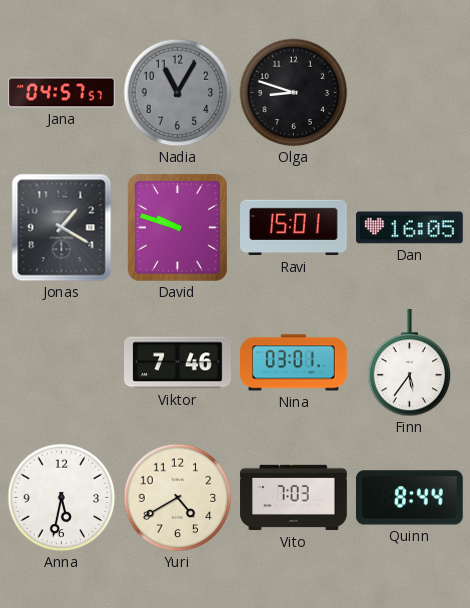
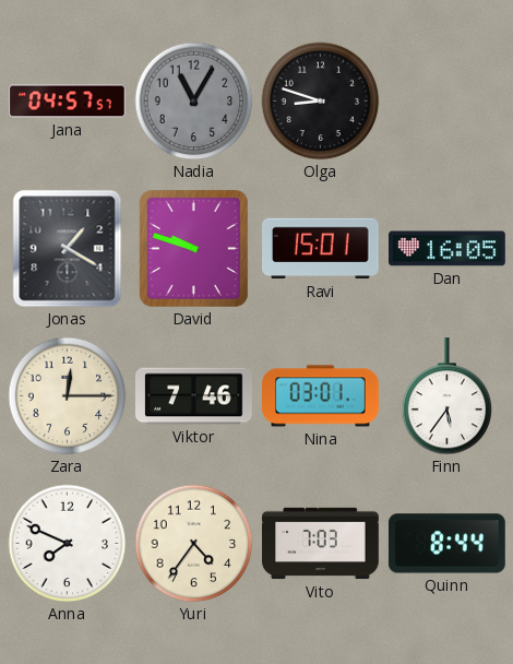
Zara: none -> 12:15
Anna: 5:32 -> 7:49
Yuri: 4:40 -> 4:36
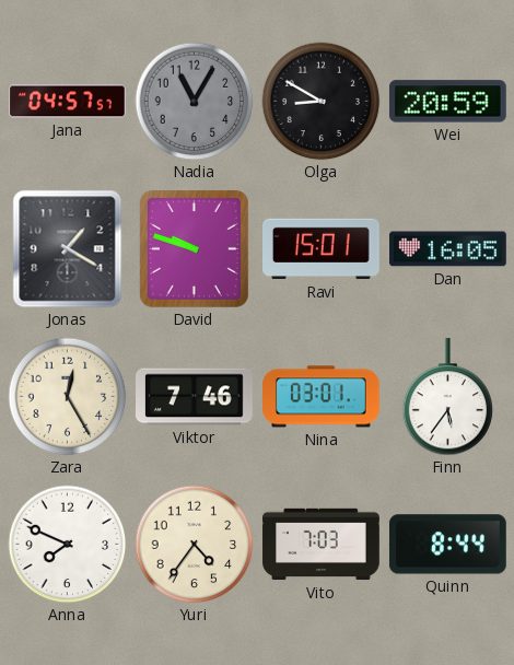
Olga: 8:48 -> 8:50
Wei: none -> 20:59
Zara: 12:15 -> 12:25
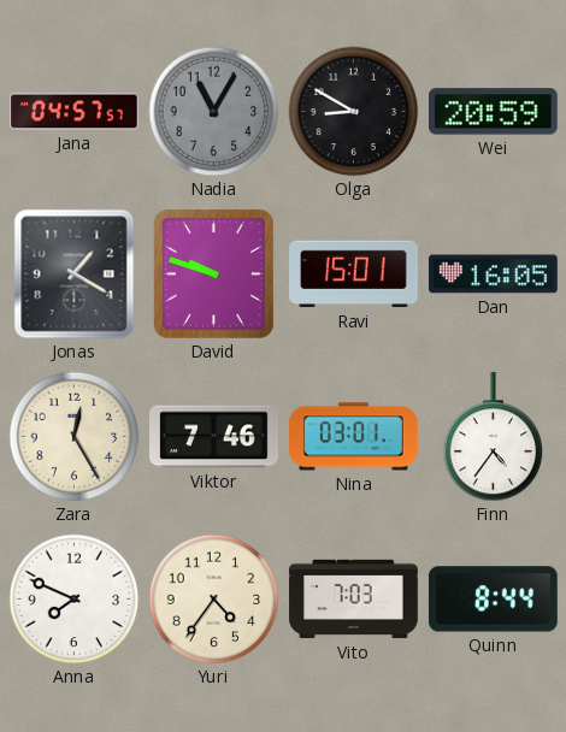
Finn: 5:36 -> 4:36
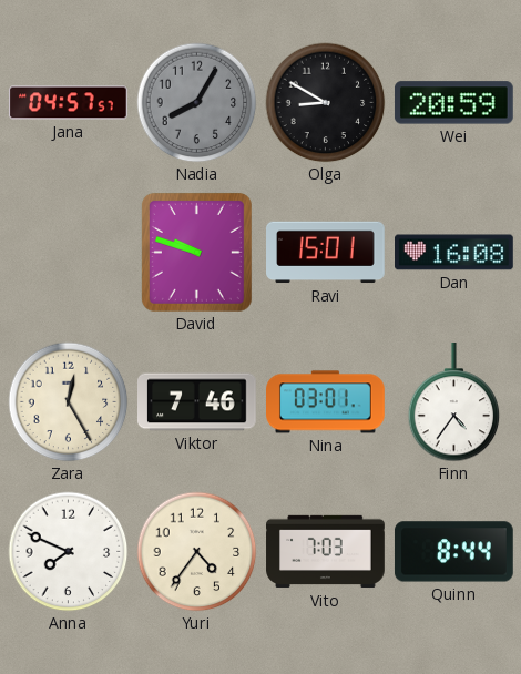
Nadia: 11:05 -> 8:05
Jonas: 1:20 -> none
Dan: 16:05 -> 16:08
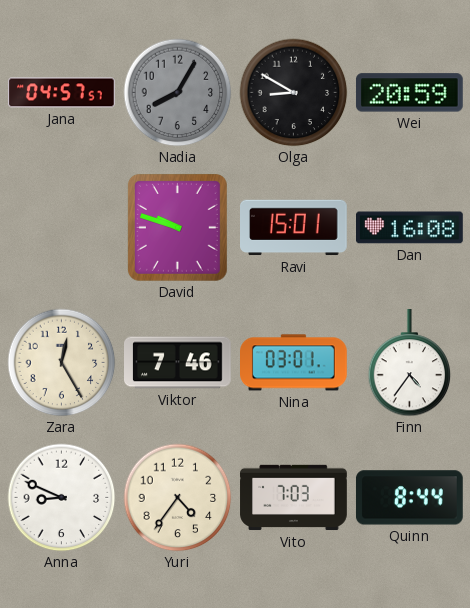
Anna: 7:49 -> 8:49
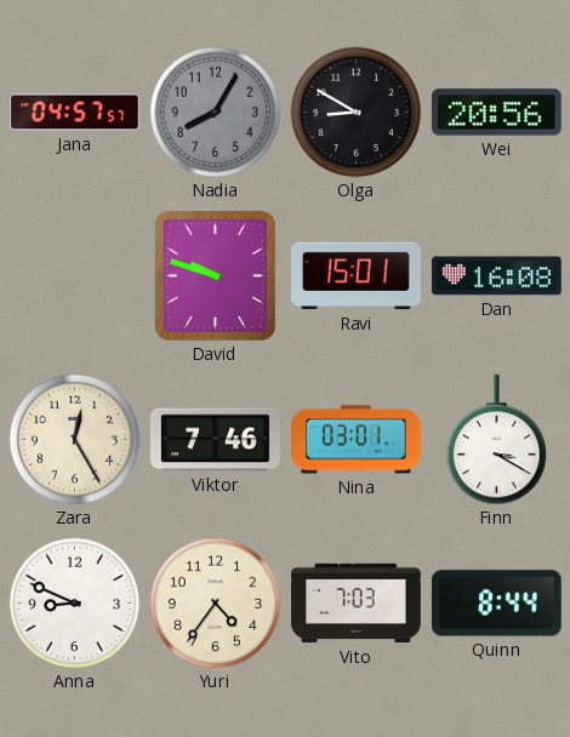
Wei: 20:59 -> 20:56
Finn: 4:36 -> 3:20
